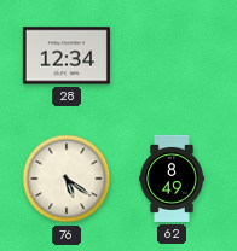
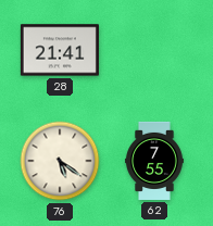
28: 12:34 -> 21:41
62: 8:49 -> 7:55
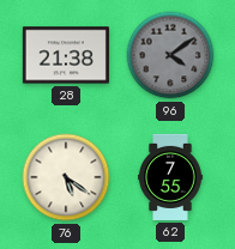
28: 21:41 -> 21:38
96: none -> 4:09
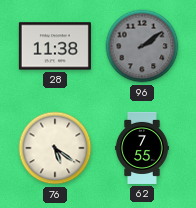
28: 21:38 -> 11:38
96: 4:09 -> 2:09
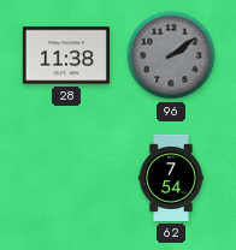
76: 5:21 -> none
62: 7:55 -> 7:54
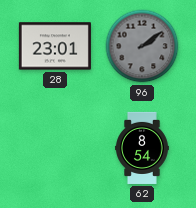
28: 11:38 -> 23:01
62: 7:54 -> 8:54
